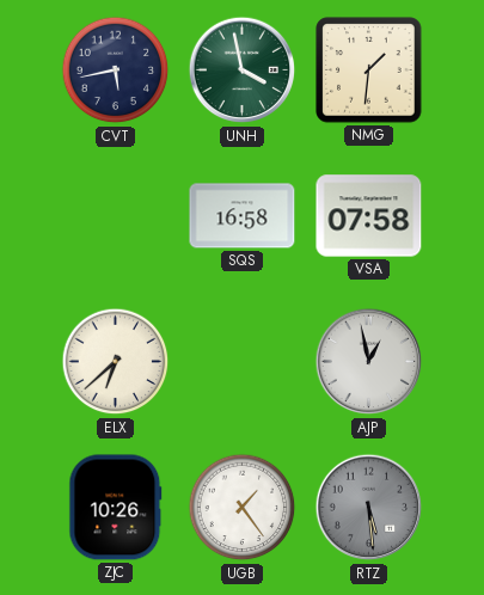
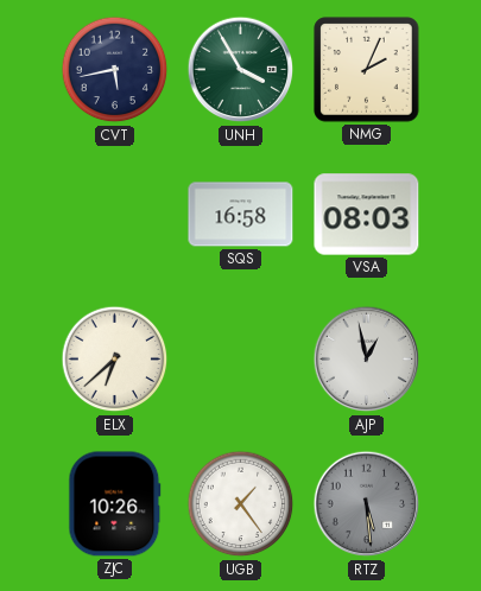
UNH: 3:58 -> 3:55
NMG: 1:31 -> 2:04
VSA: 07:58 -> 08:03
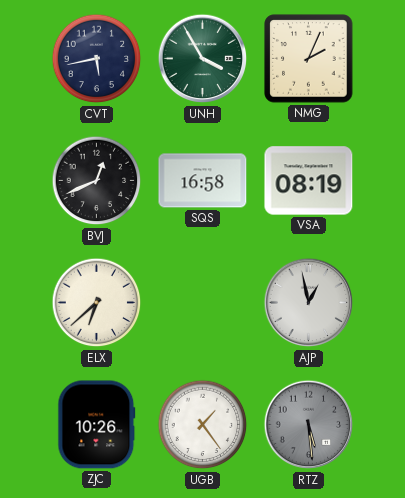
BVJ: none -> 12:41
VSA: 08:03 -> 08:19
